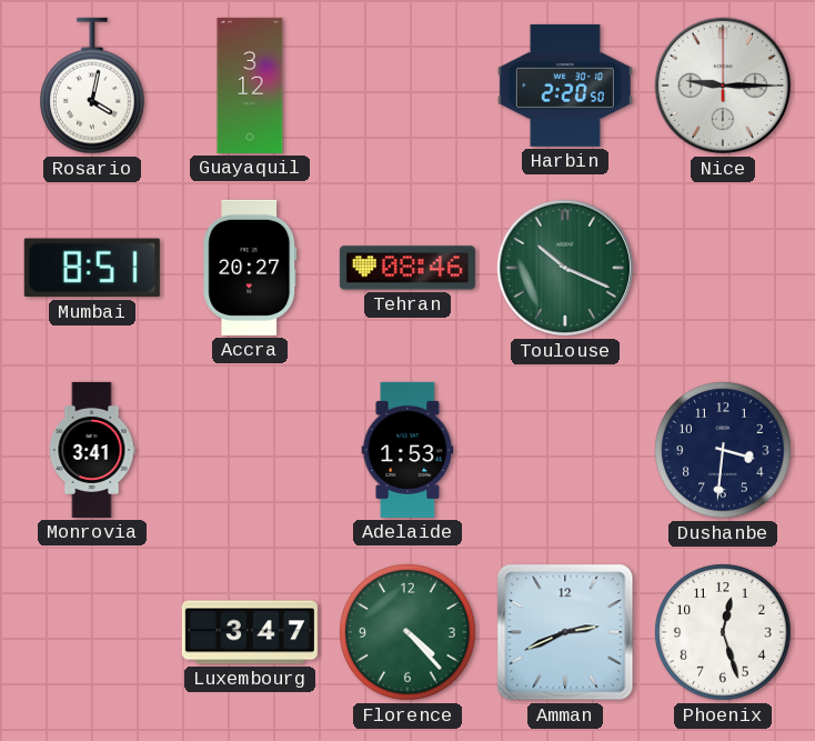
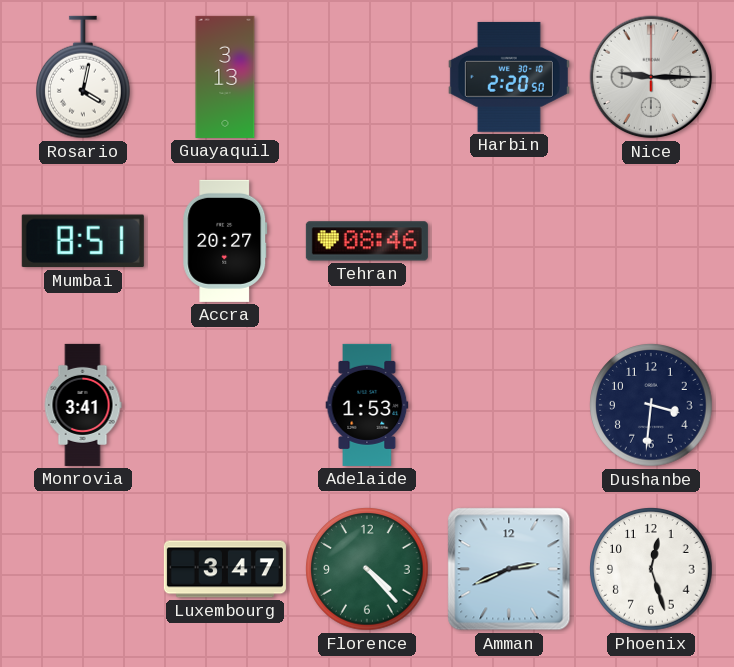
Guayaquil: 3:12 -> 3:13
Toulouse: 10:19 -> none
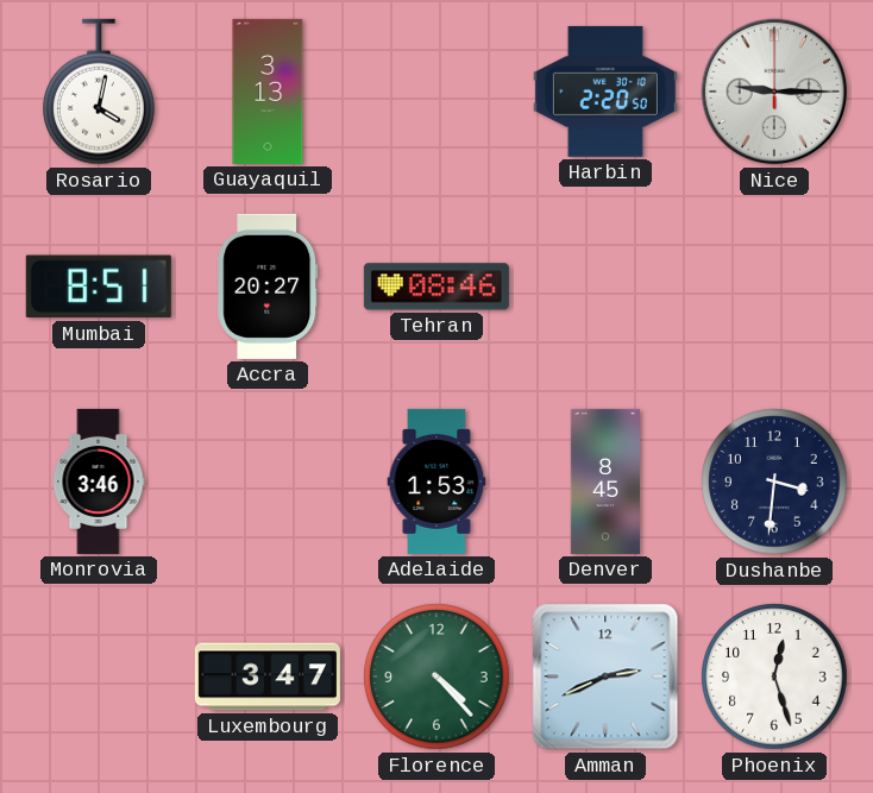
Monrovia: 3:41 -> 3:46
Denver: none -> 8:45
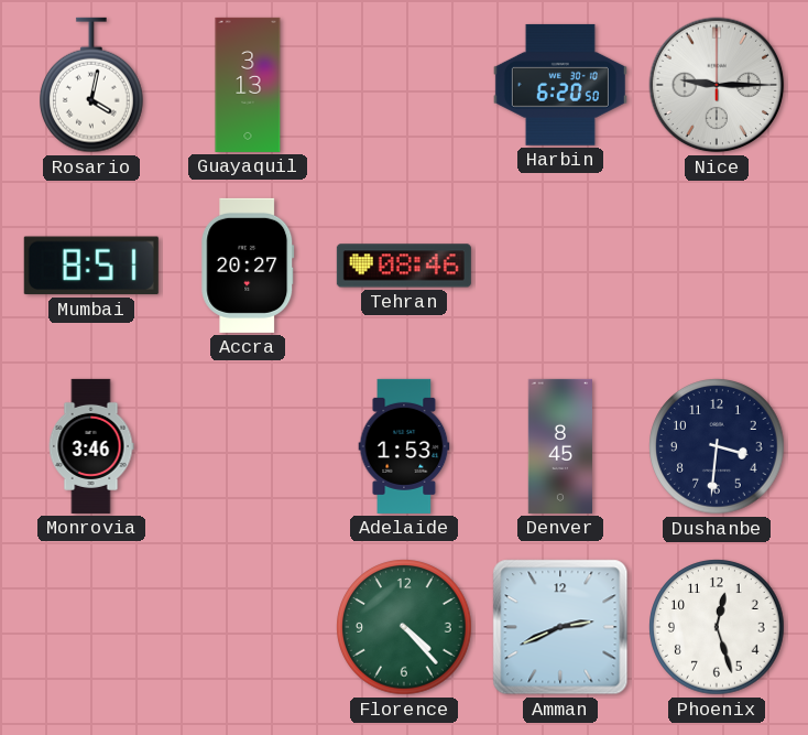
Harbin: 2:20 -> 6:20
Luxembourg: 3:47 -> none
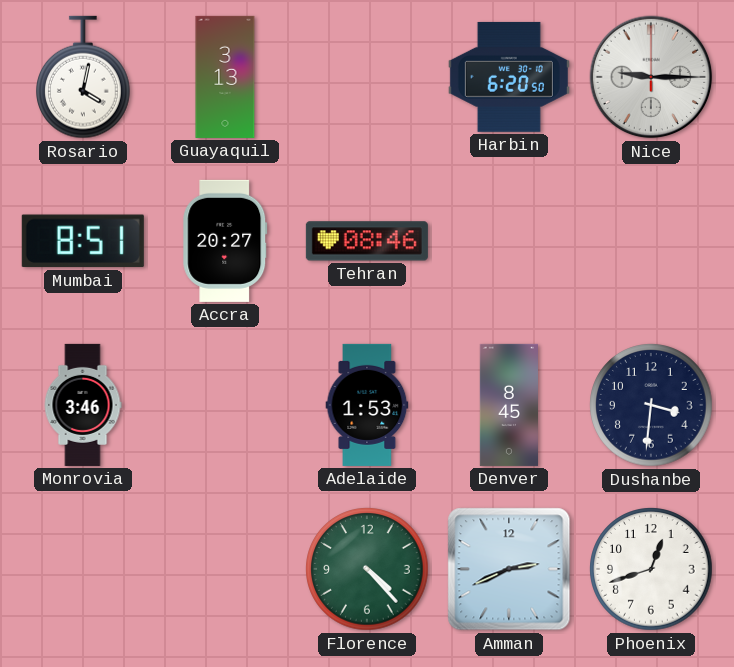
Phoenix: 12:27 -> 12:42
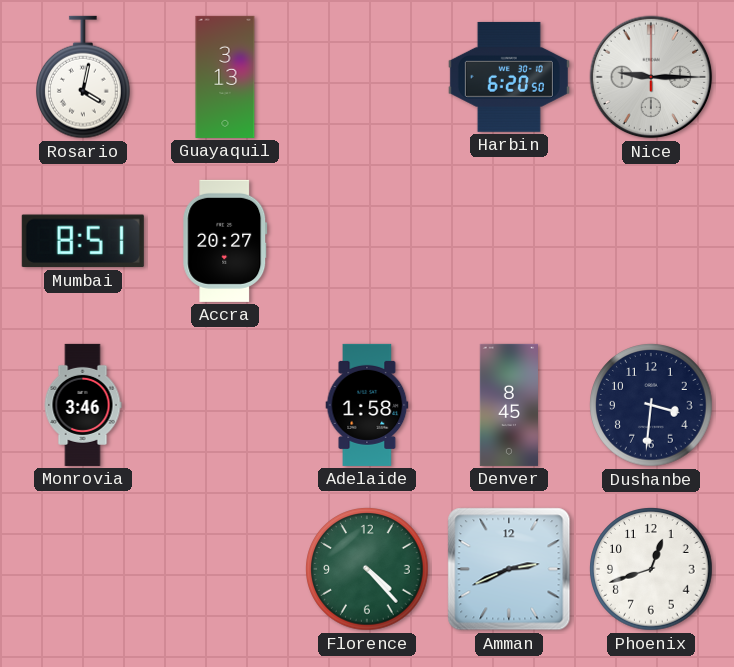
Tehran: 08:46 -> none
Adelaide: 1:53 -> 1:58
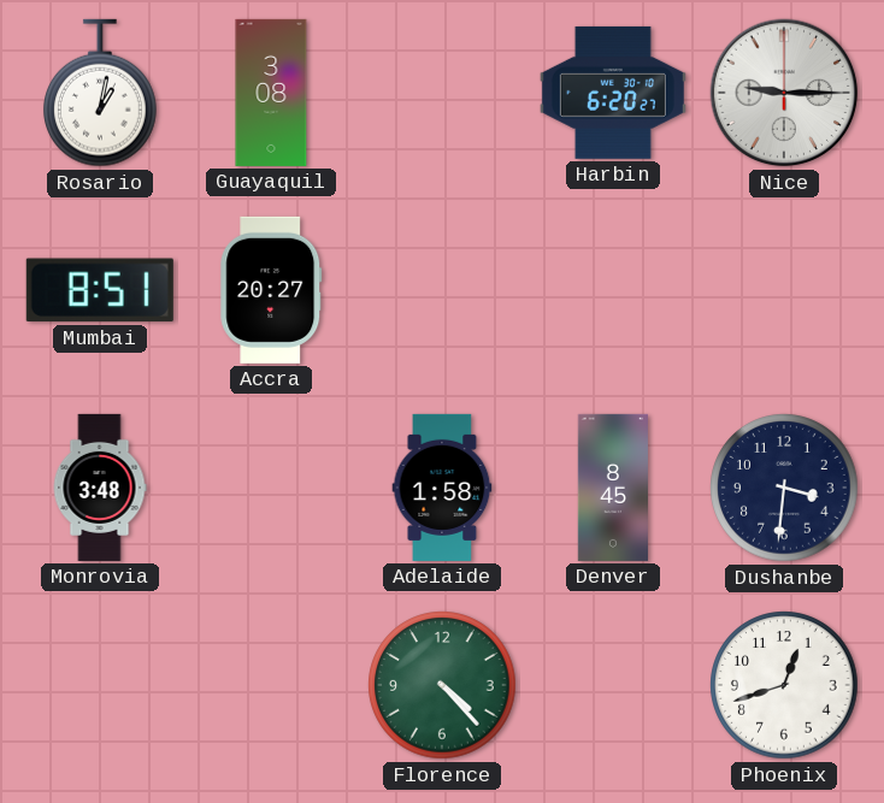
Rosario: 4:02 -> 1:02
Guayaquil: 3:13 -> 3:08
Harbin: 6:20:50 -> 6:20:27
Monrovia: 3:46 -> 3:48
Amman: 2:41 -> none
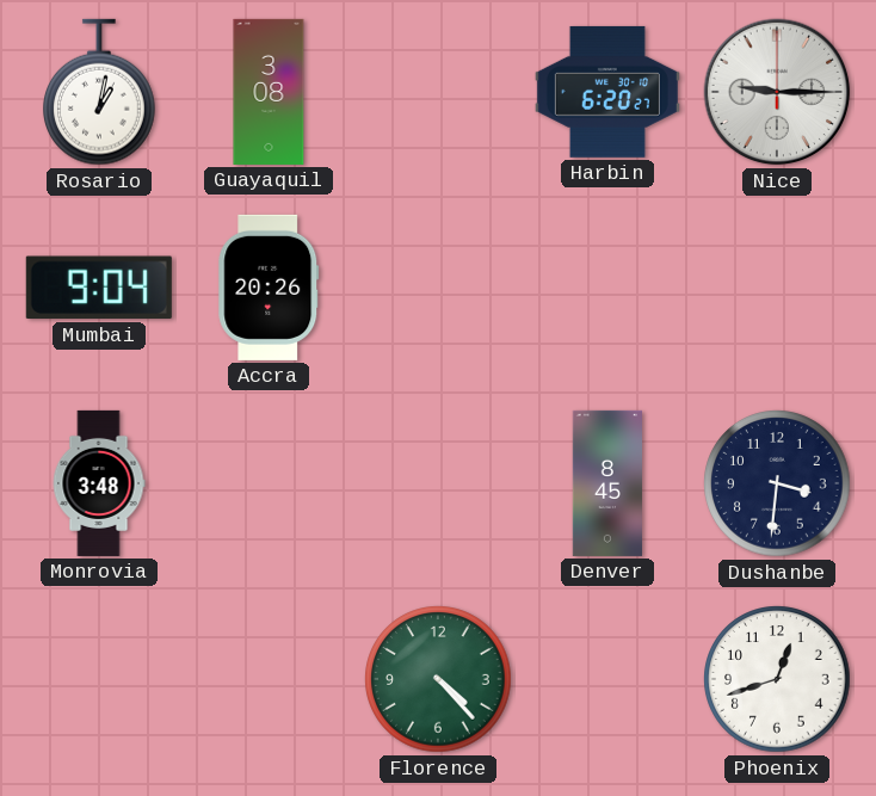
Mumbai: 8:51 -> 9:04
Accra: 20:27 -> 20:26
Adelaide: 1:58 -> none
